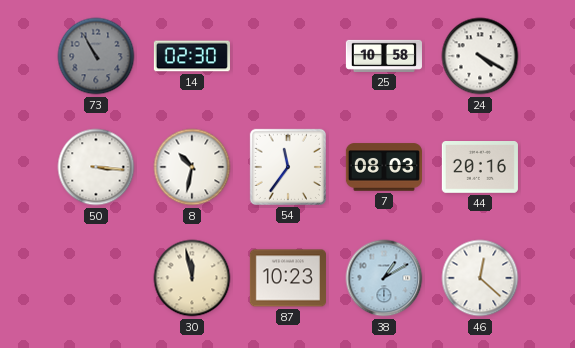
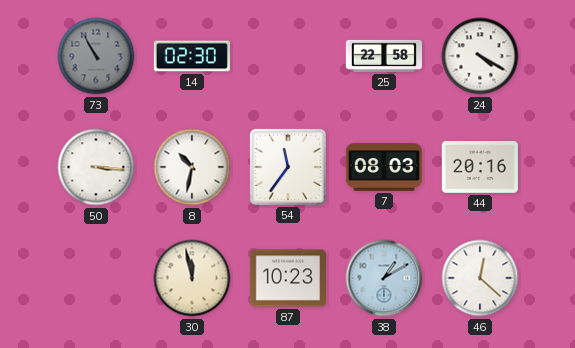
25: 10:58 -> 22:58
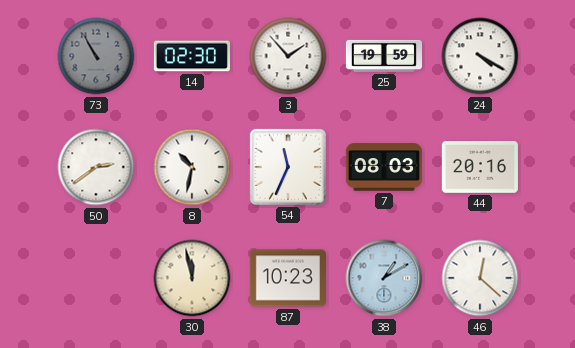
3: none -> 1:53
25: 22:58 -> 19:59
50: 3:16 -> 2:39
54: 11:36 -> 11:34
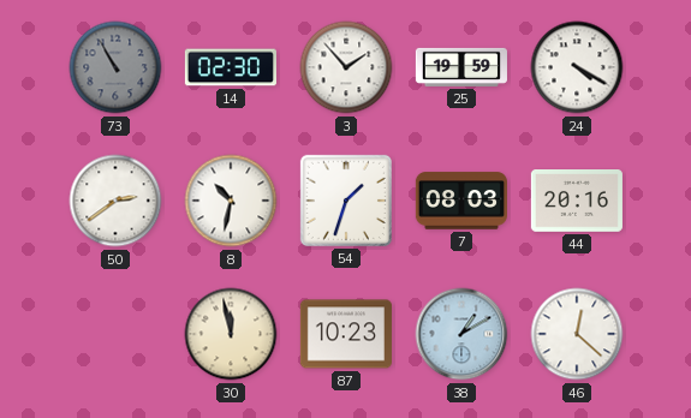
54: 11:34 -> 1:33
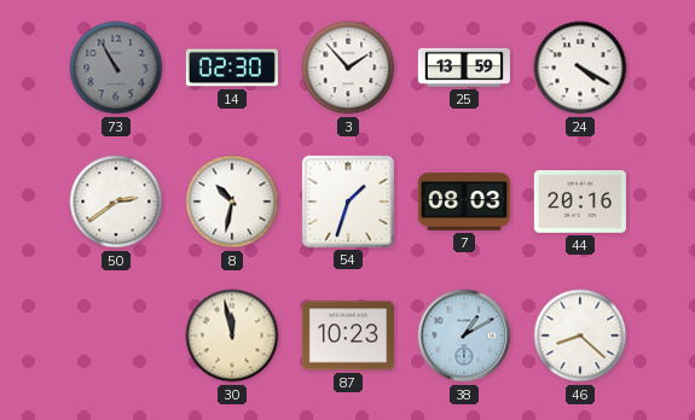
25: 19:59 -> 13:59
46: 12:22 -> 8:22
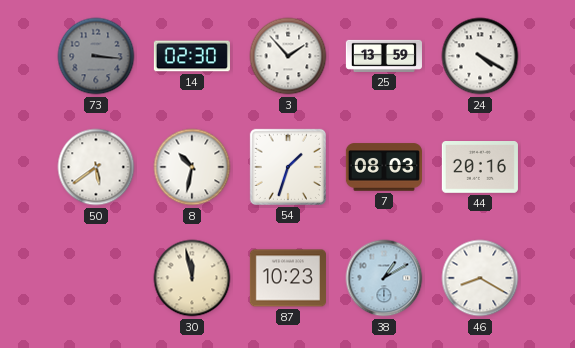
73: 10:55 -> 3:16
50: 2:39 -> 5:39
46: 8:22 -> 8:20
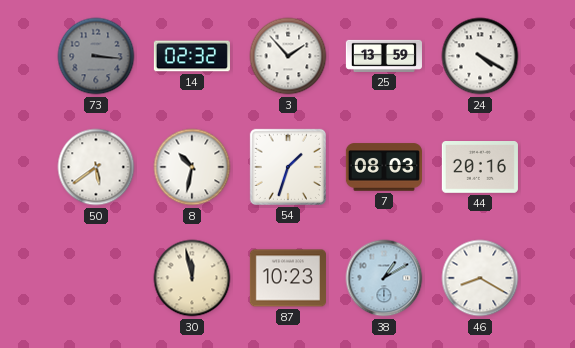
14: 02:30 -> 02:32
